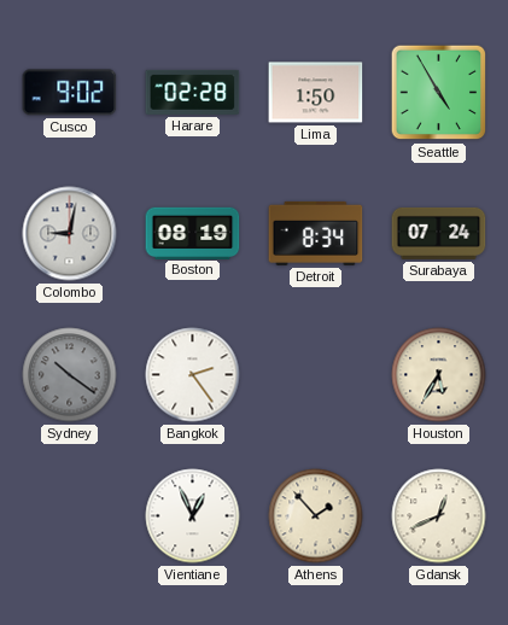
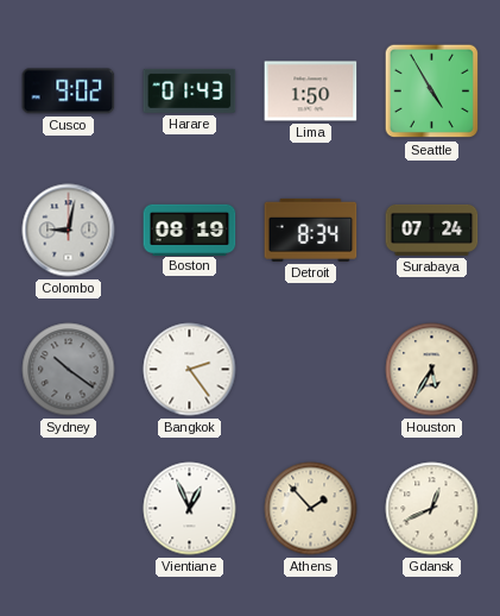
Harare: 02:28 -> 01:43
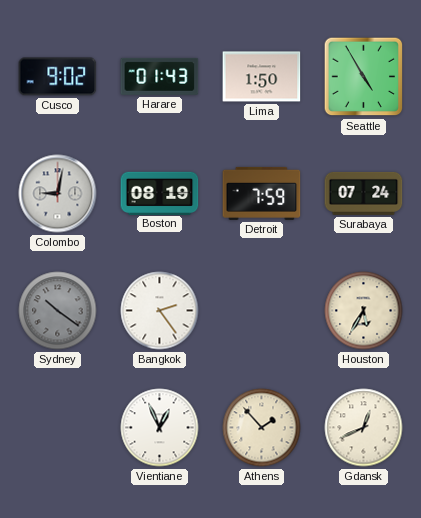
Detroit: 8:34 -> 7:59
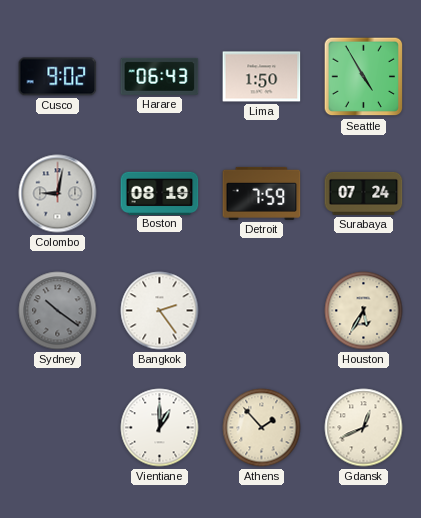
Harare: 01:43 -> 06:43
Vientiane: 12:56 -> 1:00
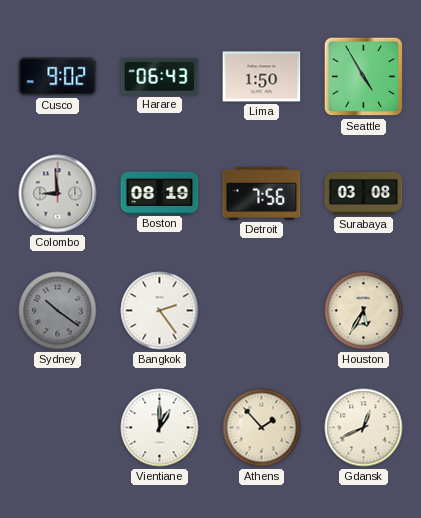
Colombo: 9:02 -> 8:59
Detroit: 7:59 -> 7:56
Surabaya: 07:24 -> 03:08
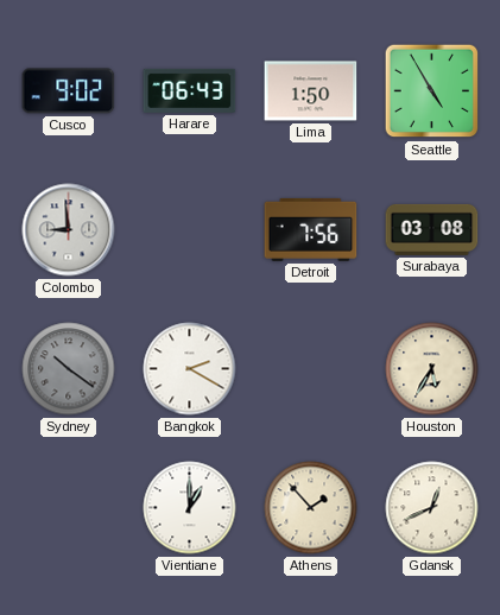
Boston: 08:19 -> none
Bangkok: 2:24 -> 2:20
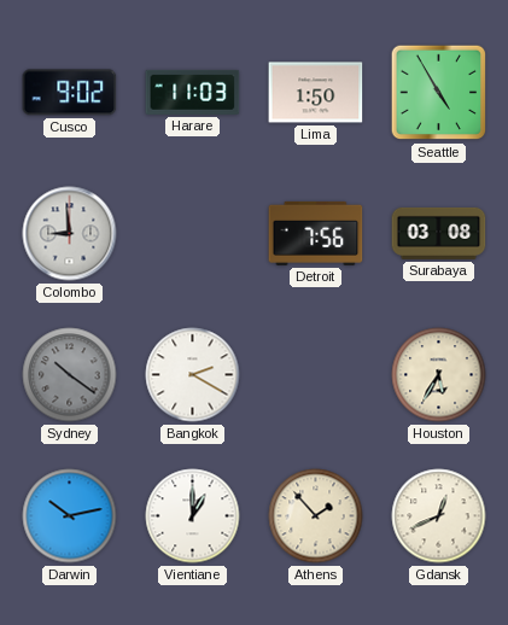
Harare: 06:43 -> 11:03
Darwin: none -> 10:13
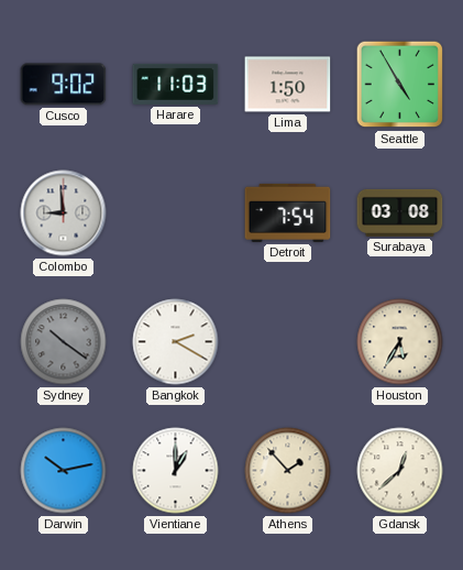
Detroit: 7:56 -> 7:54
Gdansk: 12:41 -> 12:38
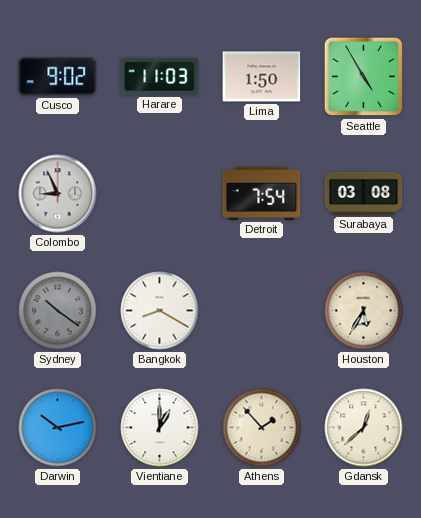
Colombo: 8:59 -> 8:56
Bangkok: 2:20 -> 8:20
